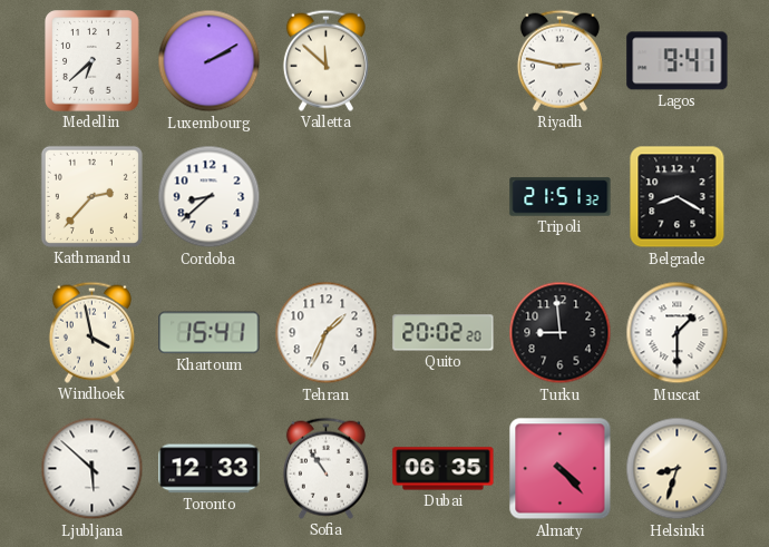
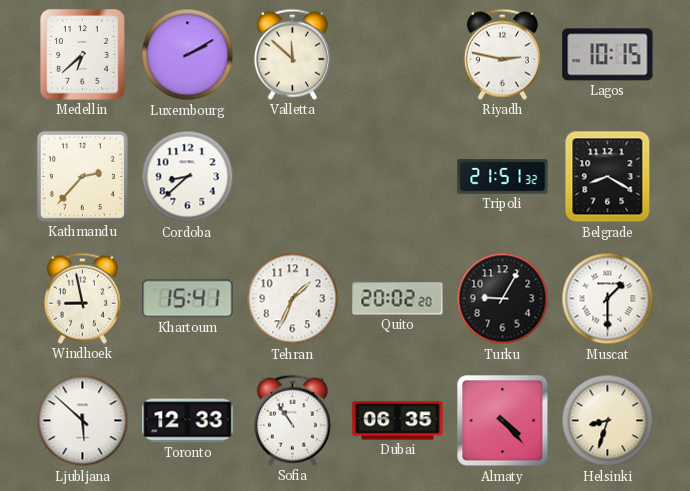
Lagos: 9:41 -> 10:15
Windhoek: 3:58 -> 8:58
Turku: 8:59 -> 9:05
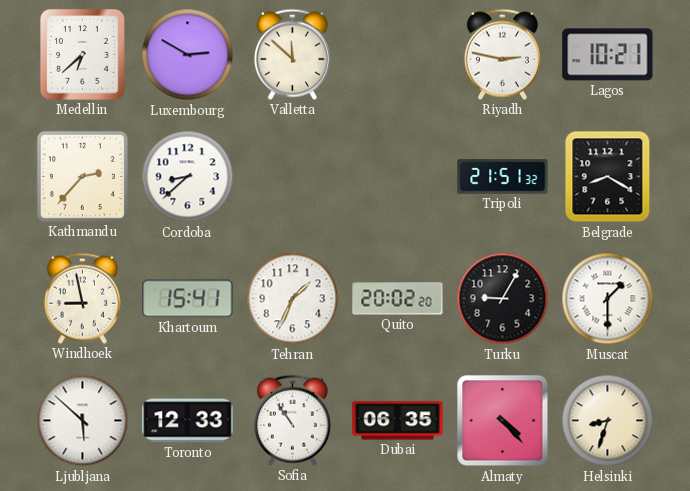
Luxembourg: 2:10 -> 2:50
Lagos: 10:15 -> 10:21
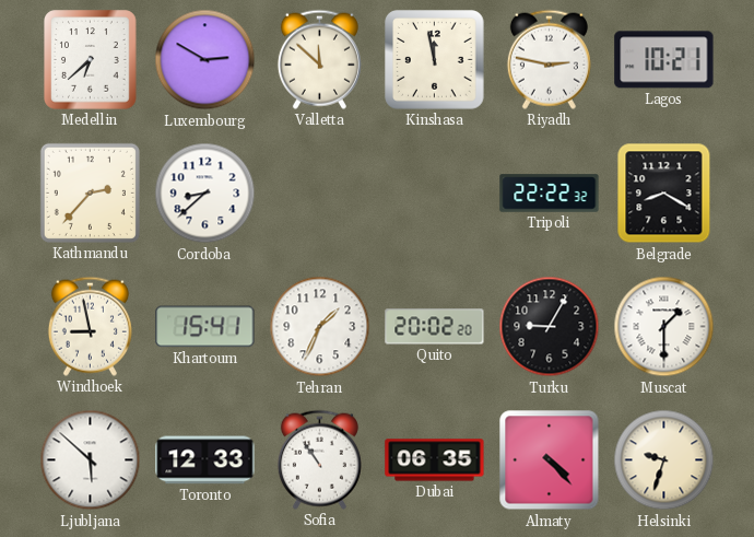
Kinshasa: none -> 11:58
Tripoli: 21:51 -> 22:22
Helsinki: 8:33 -> 9:33
